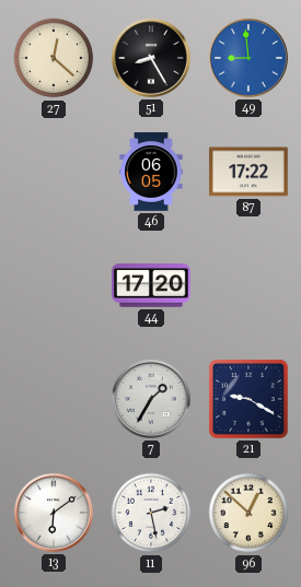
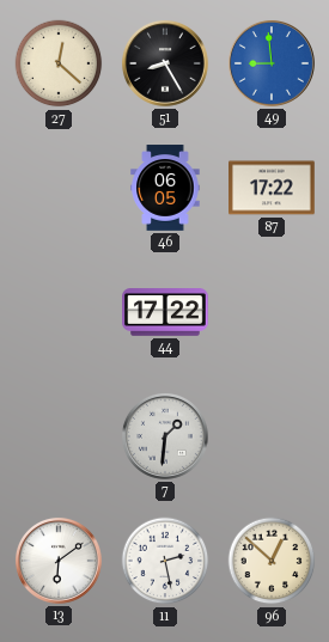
44: 17:20 -> 17:22
7: 1:35 -> 1:31
21: 9:20 -> none
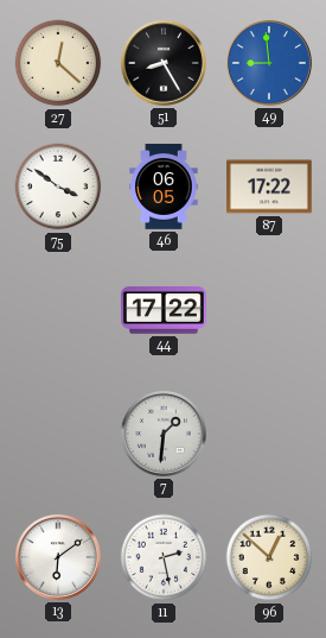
75: none -> 3:51
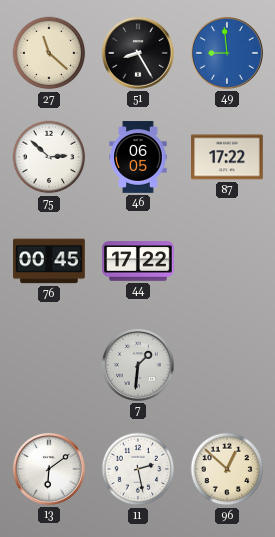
27: 12:22 -> 11:22
75: 3:51 -> 2:52
76: none -> 00:45
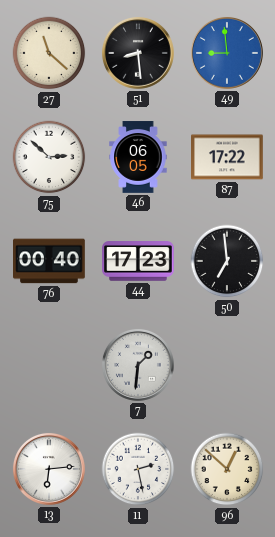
51: 8:25 -> 8:29
76: 00:45 -> 00:40
44: 17:22 -> 17:23
50: none -> 6:59
13: 6:09 -> 6:14
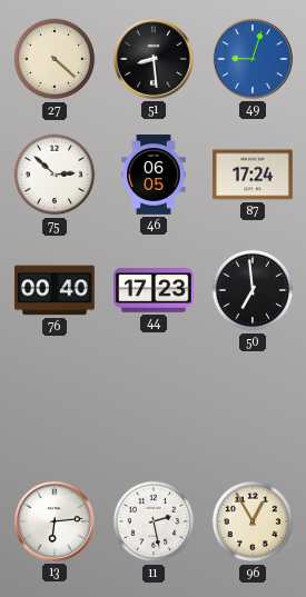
27: 11:22 -> 4:22
49: 8:59 -> 9:03
87: 17:22 -> 17:24
7: 1:31 -> none
96: 12:52 -> 12:55
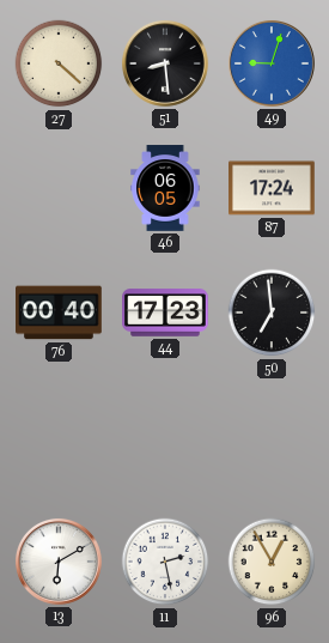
75: 2:52 -> none
13: 6:14 -> 6:10
